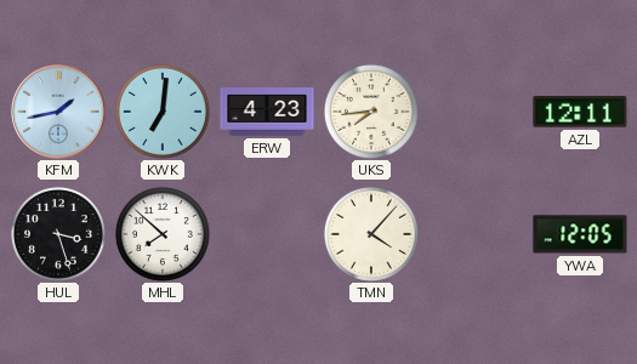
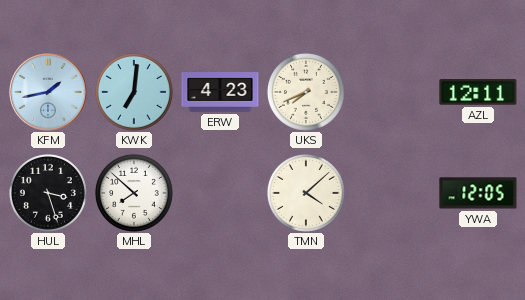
UKS: 7:44 -> 7:41
TMN: 4:07 -> 4:08
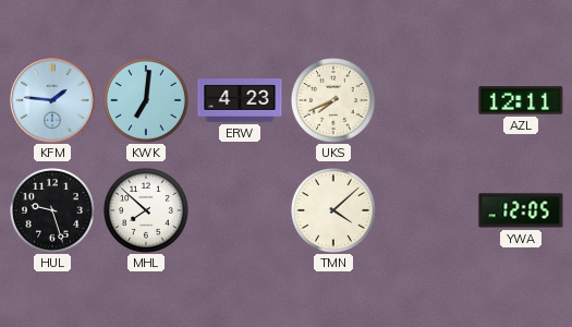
KFM: 1:43 -> 1:46
HUL: 3:27 -> 9:27
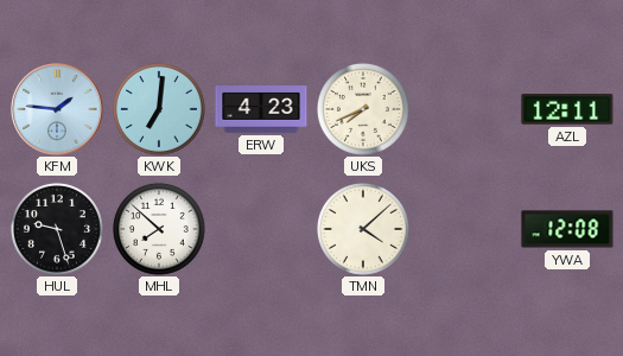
YWA: 12:05 -> 12:08
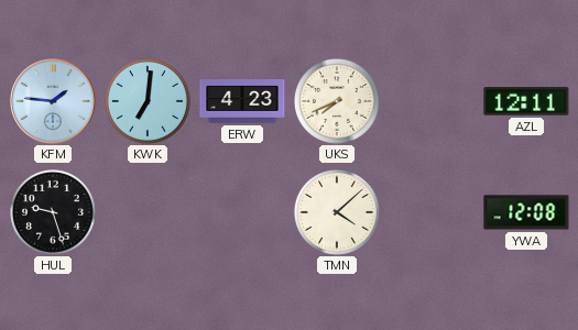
MHL: 7:52 -> none
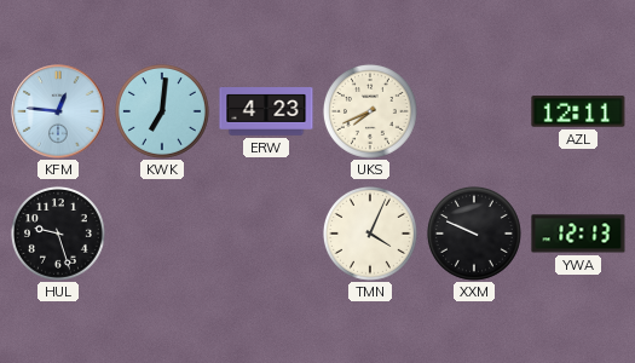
KFM: 1:46 -> 12:46
TMN: 4:08 -> 4:04
XXM: none -> 9:49
YWA: 12:08 -> 12:13
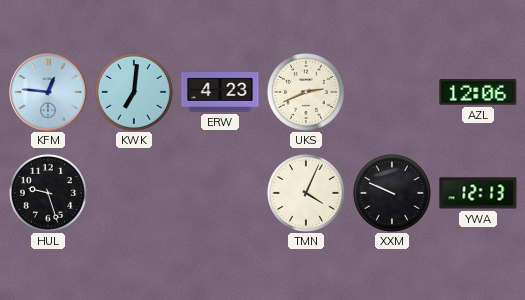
UKS: 7:41 -> 2:41
AZL: 12:11 -> 12:06
